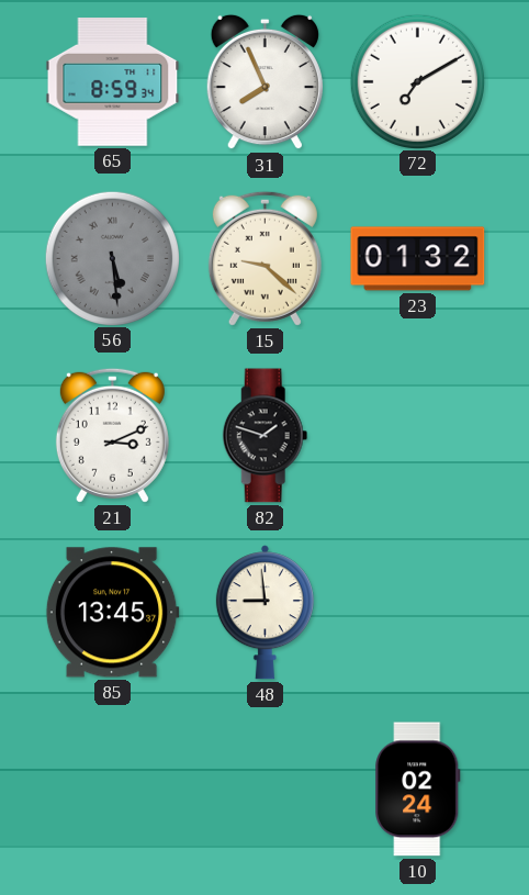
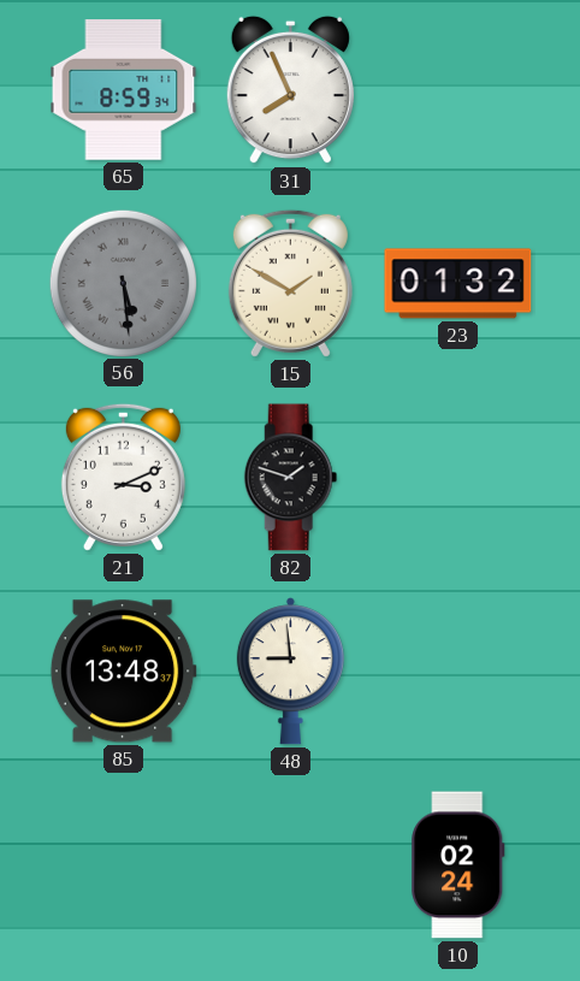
72: 7:10 -> none
15: 9:22 -> 1:50
85: 13:45 -> 13:48
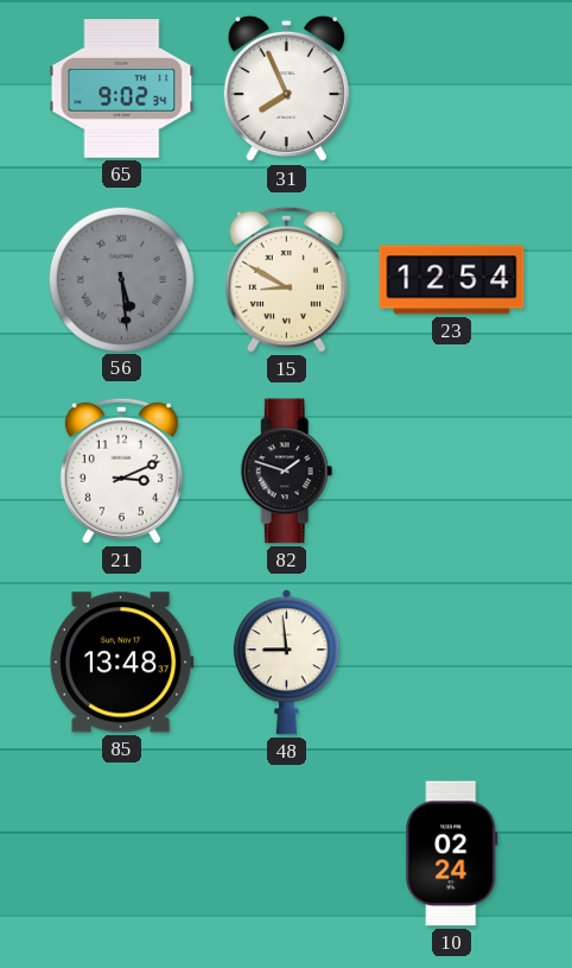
65: 8:59 -> 9:02
15: 1:50 -> 8:50
23: 01:32 -> 12:54
